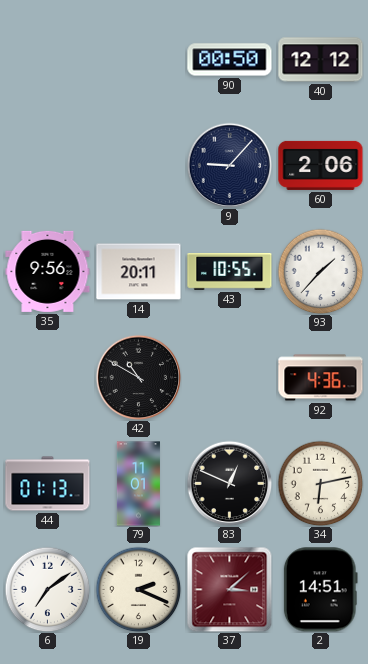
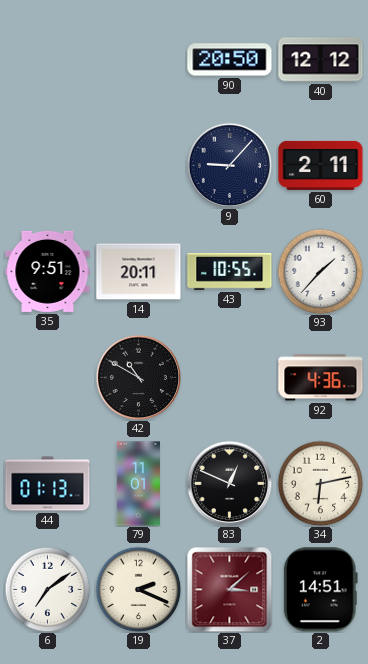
90: 00:50 -> 20:50
60: 2:06 -> 2:11
35: 9:56 -> 9:51
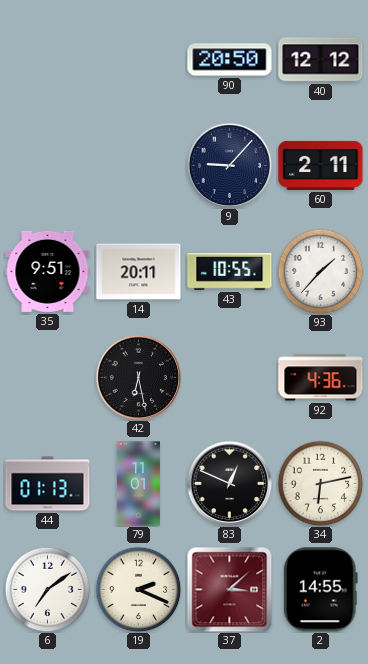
42: 10:50 -> 6:28
2: 14:51 -> 14:55
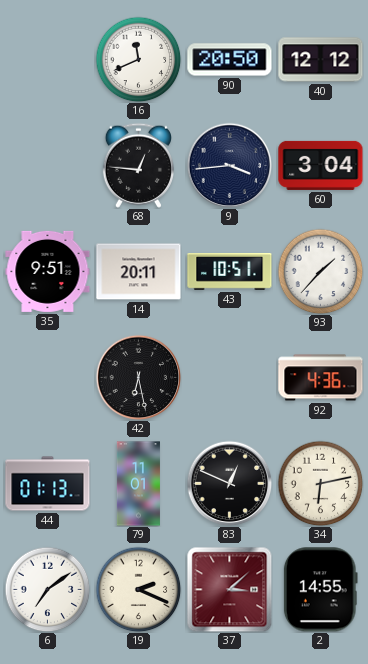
16: none -> 11:41
68: none -> 12:46
9: 9:07 -> 3:44
60: 2:11 -> 3:04
43: 10:55 -> 10:51
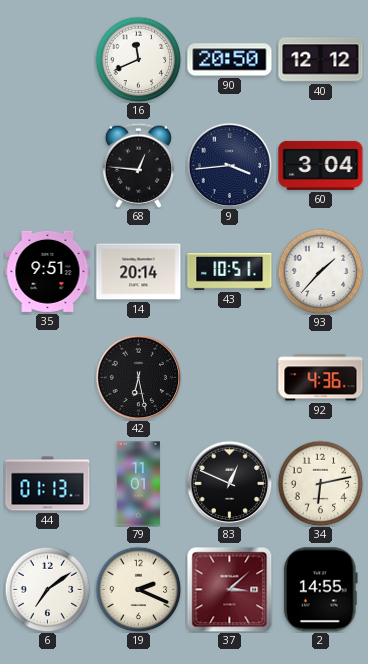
14: 20:11 -> 20:14
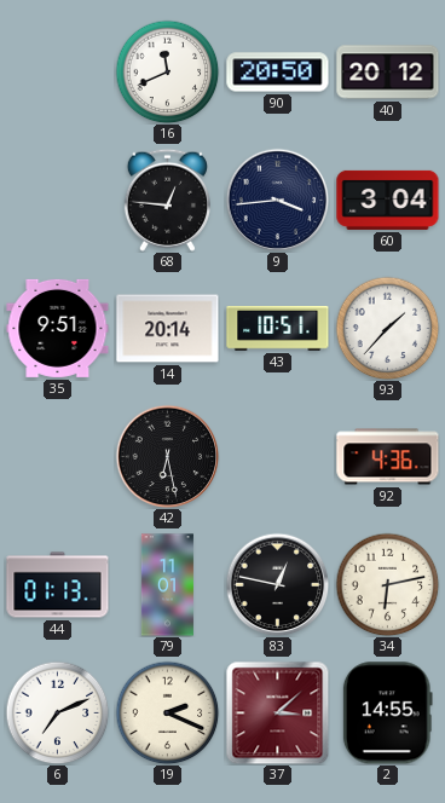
40: 12:12 -> 20:12
83: 12:49 -> 12:47
6: 7:09 -> 7:11
